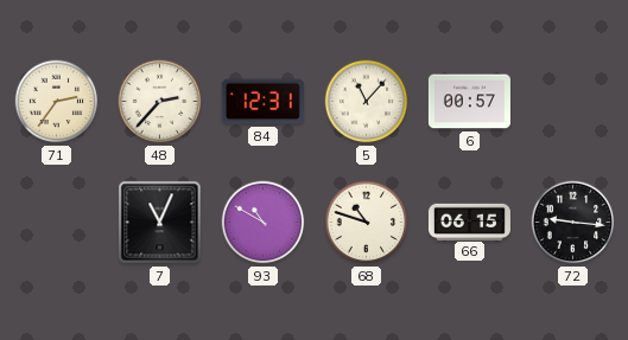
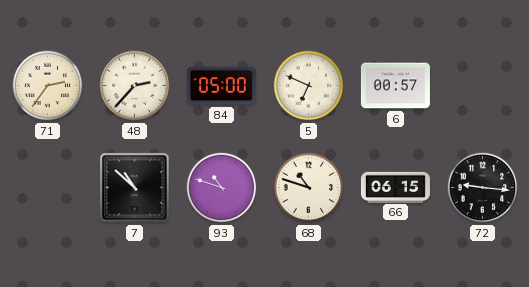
84: 12:31 -> 05:00
5: 11:07 -> 6:49
7: 11:04 -> 10:52
93: 10:50 -> 10:48
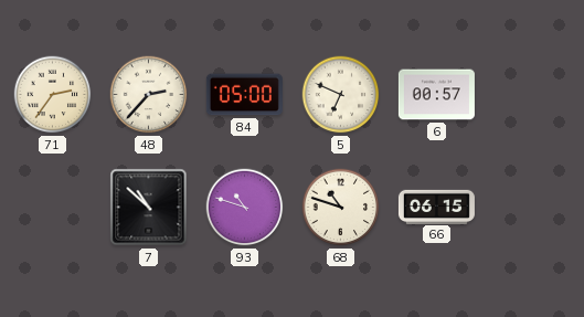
72: 9:16 -> none
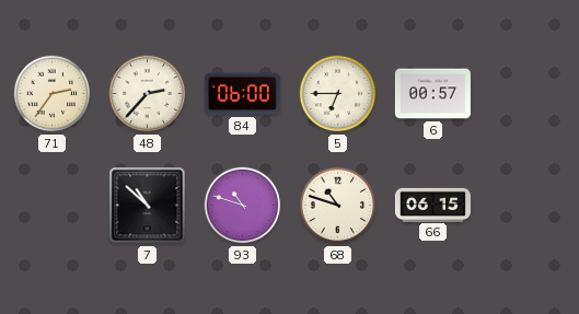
84: 05:00 -> 06:00
5: 6:49 -> 6:45
